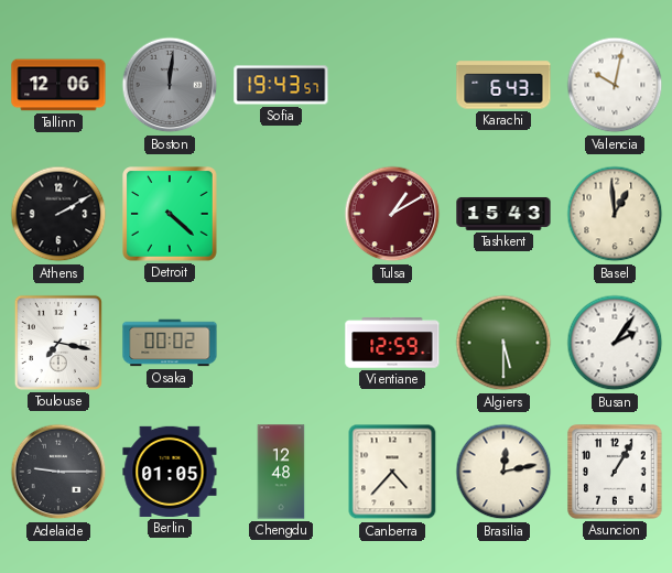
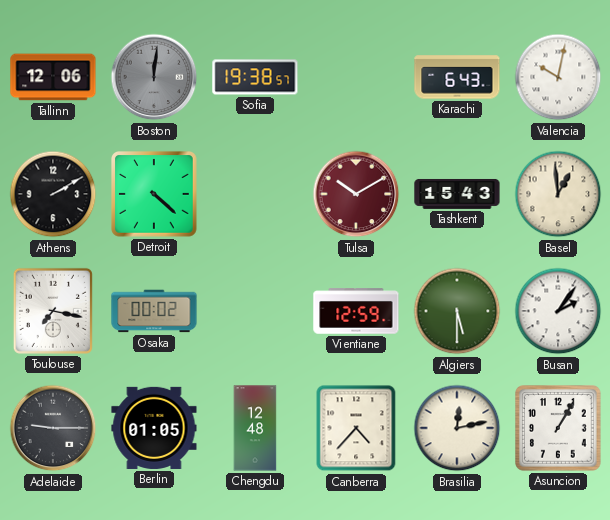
Sofia: 19:43 -> 19:38
Tulsa: 1:10 -> 10:10
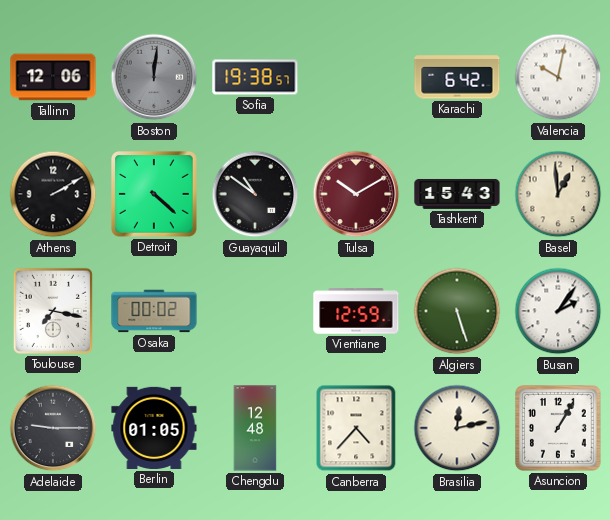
Karachi: 6:43 -> 6:42
Guayaquil: none -> 10:51
Algiers: 5:30 -> 5:27
